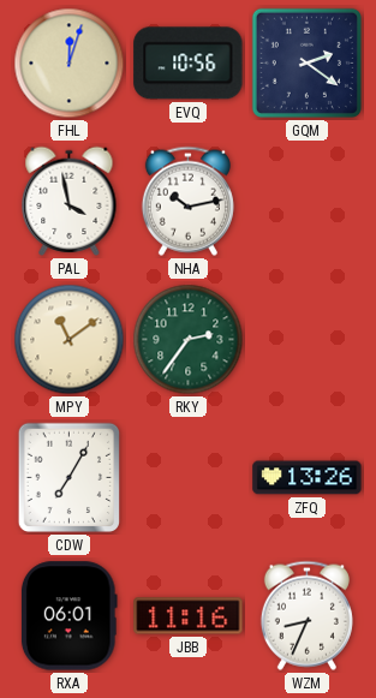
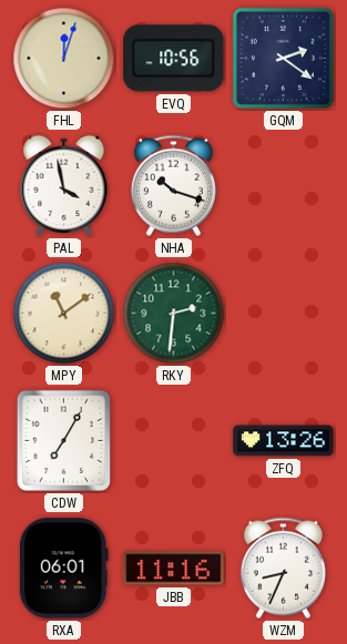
NHA: 10:13 -> 10:18
RKY: 2:36 -> 2:31
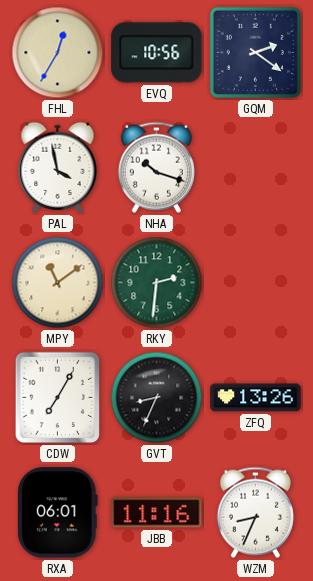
FHL: 12:03 -> 12:35
GVT: none -> 8:34
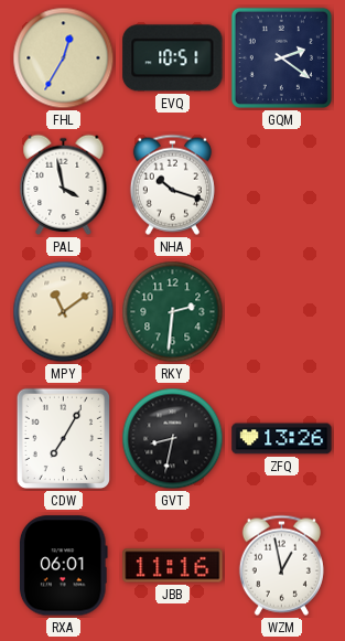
EVQ: 10:56 -> 10:51
GVT: 8:34 -> 8:32
WZM: 8:34 -> 12:58
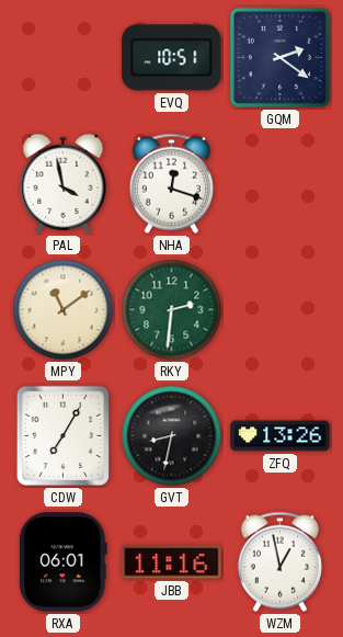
FHL: 12:35 -> none
NHA: 10:18 -> 12:18
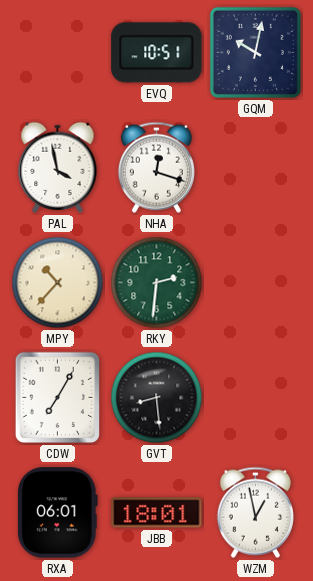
GQM: 2:21 -> 10:02
MPY: 11:09 -> 10:37
GVT: 8:32 -> 8:29
ZFQ: 13:26 -> none
JBB: 11:16 -> 18:01
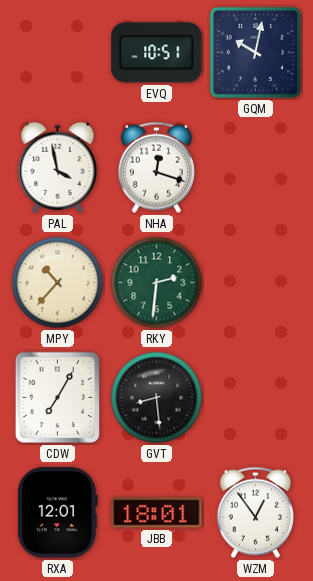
RXA: 06:01 -> 12:01
WZM: 12:58 -> 12:54
